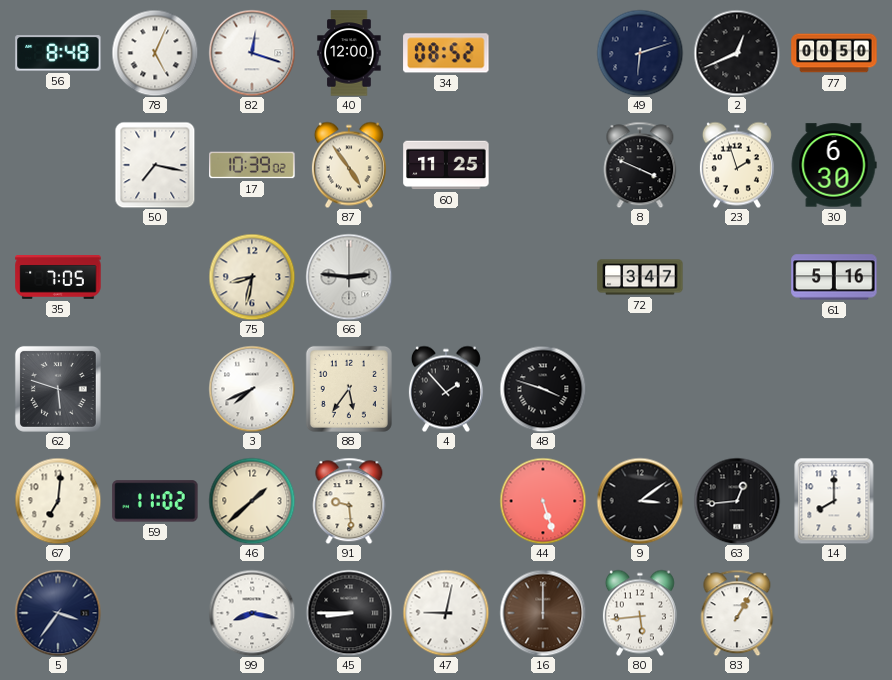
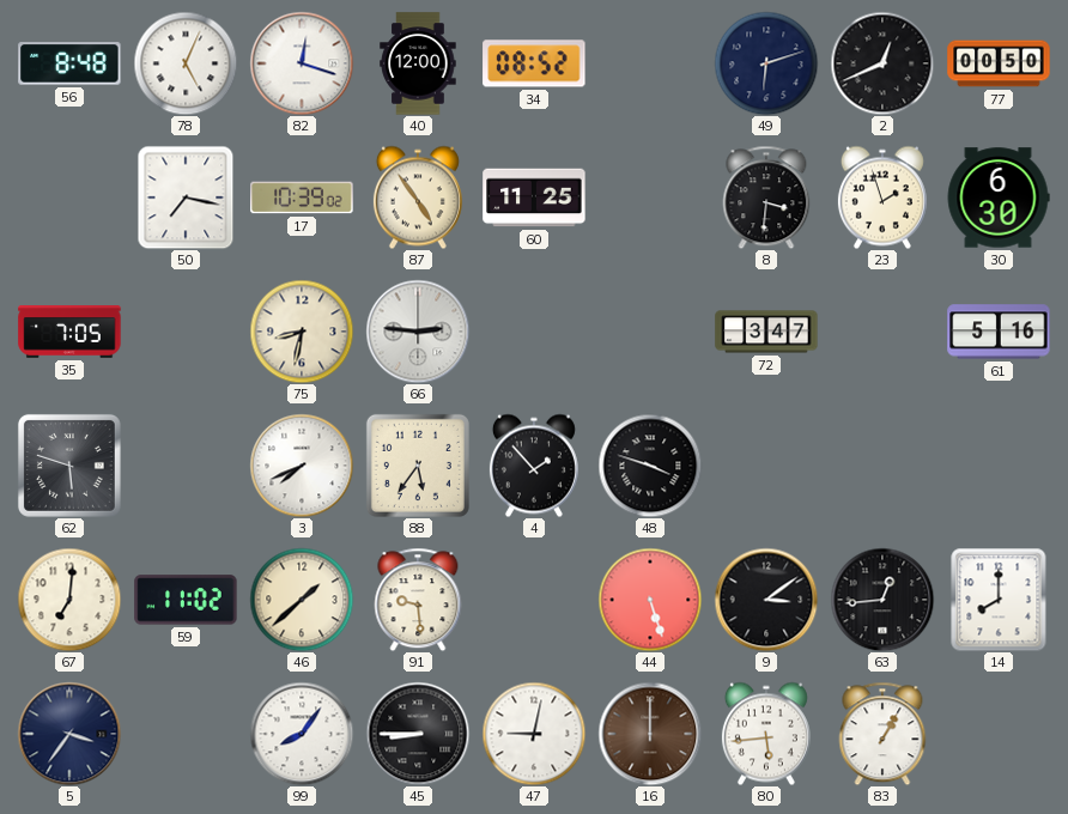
8: 3:49 -> 3:31
99: 8:17 -> 8:06
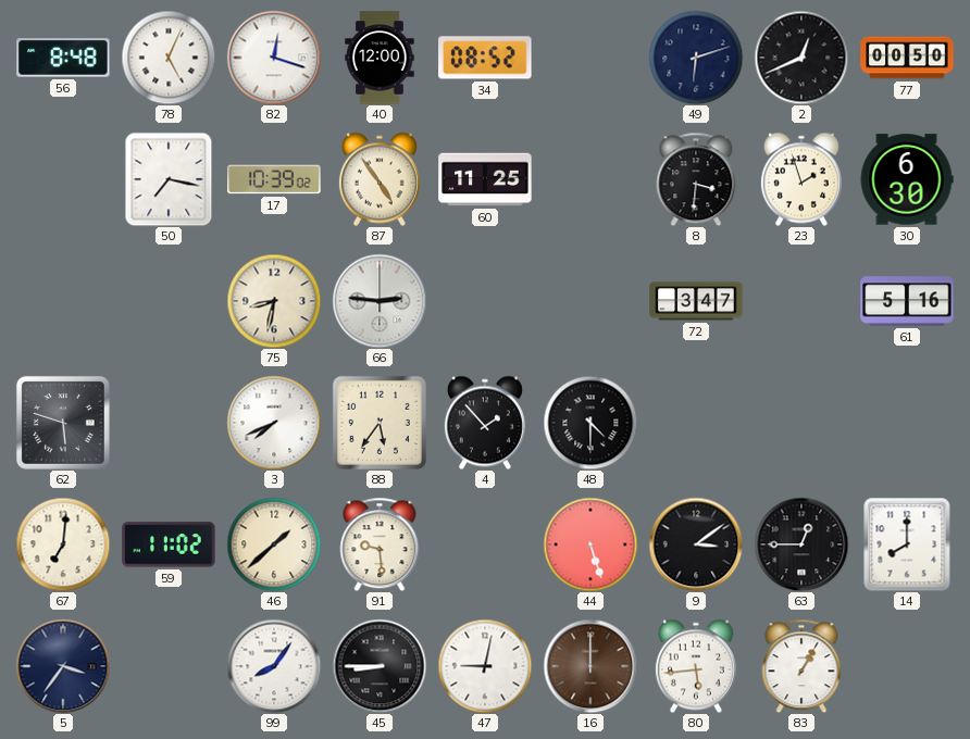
35: 7:05 -> none
48: 3:48 -> 4:30
63: 12:44 -> 12:45
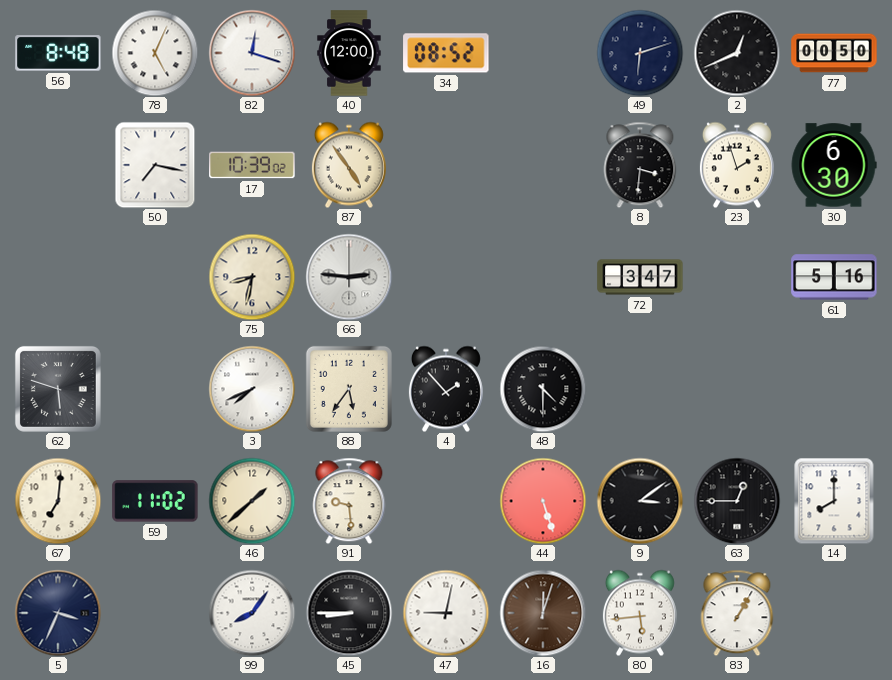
60: 11:25 -> none
5: 3:36 -> 3:34
16: 12:00 -> 12:03
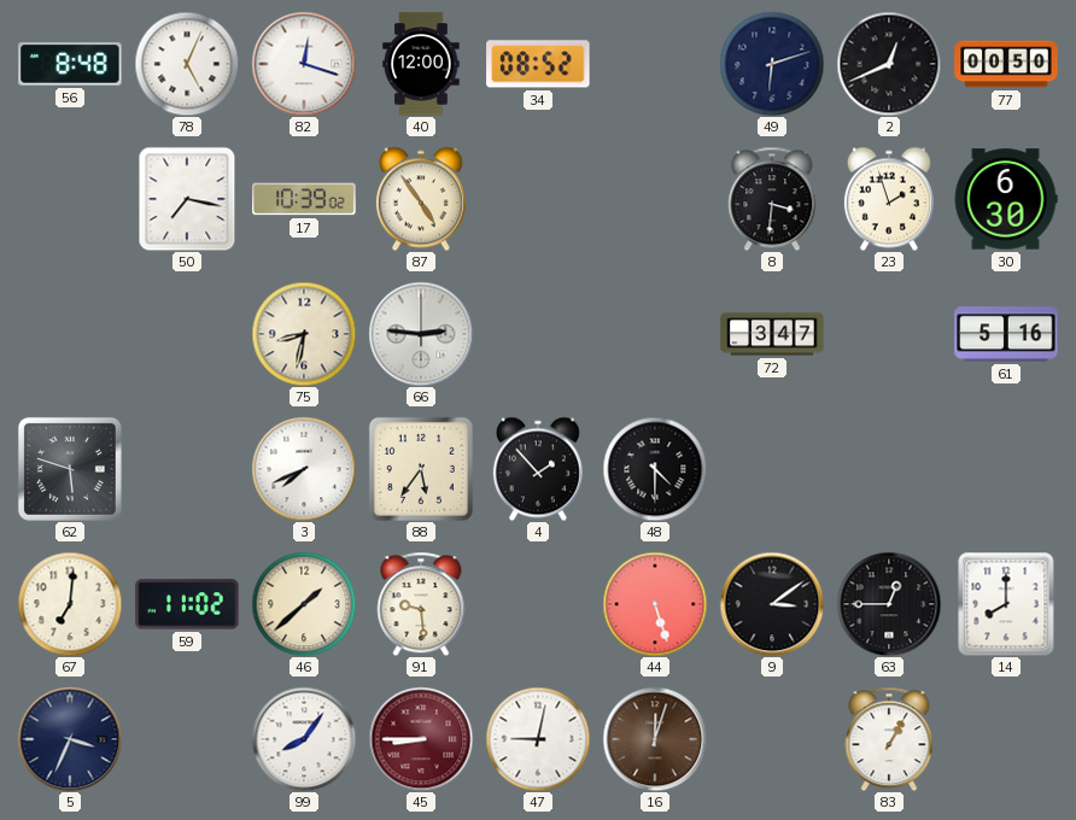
45 dial: black -> burgundy
80: 5:44 -> none
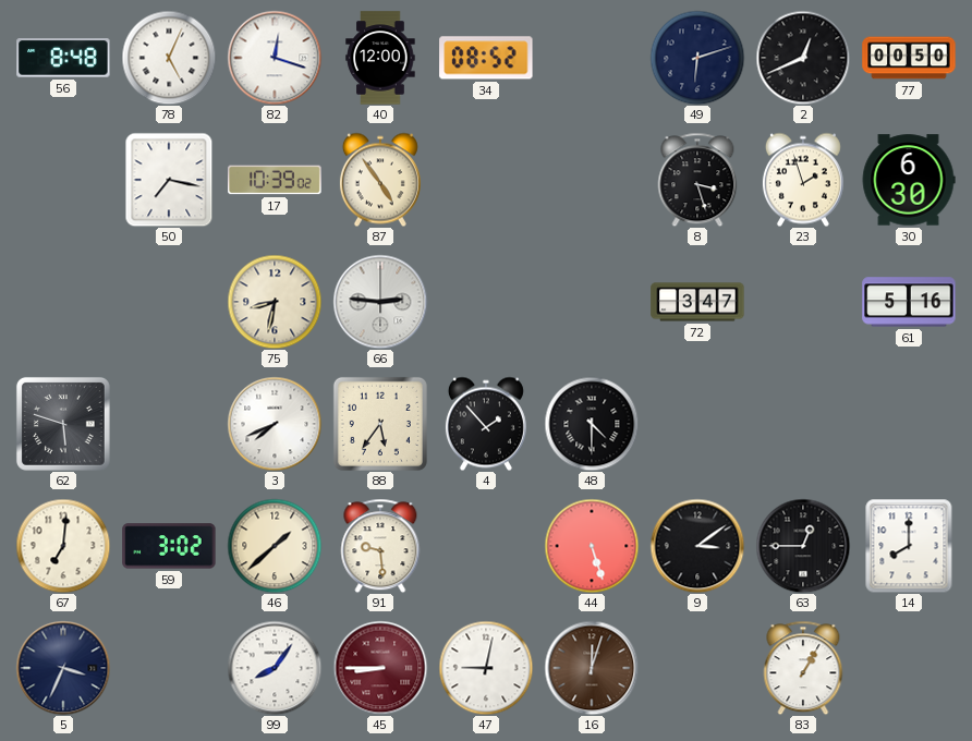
8: 3:31 -> 3:27
59: 11:02 -> 3:02
